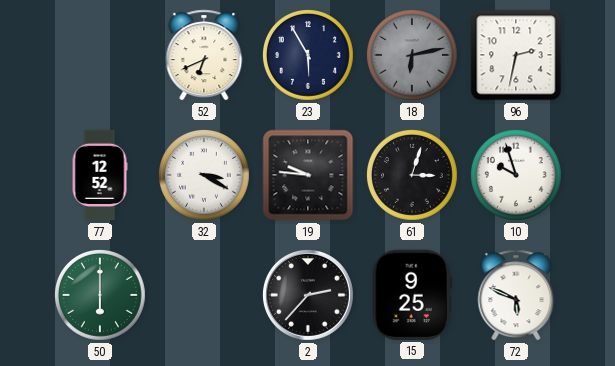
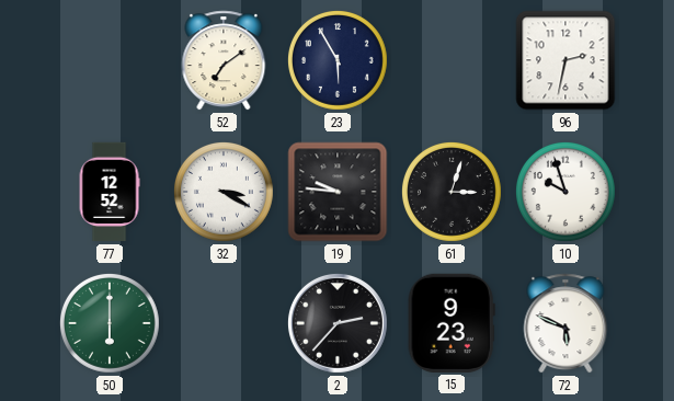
52: 6:41 -> 7:09
18: 6:13 -> none
15: 9:25 -> 9:23
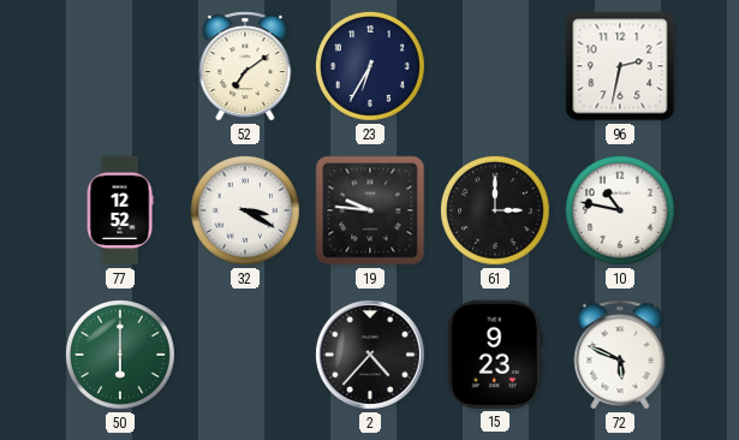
23: 5:55 -> 6:35
61: 3:03 -> 3:00
10: 9:57 -> 10:47
2: 2:37 -> 4:37
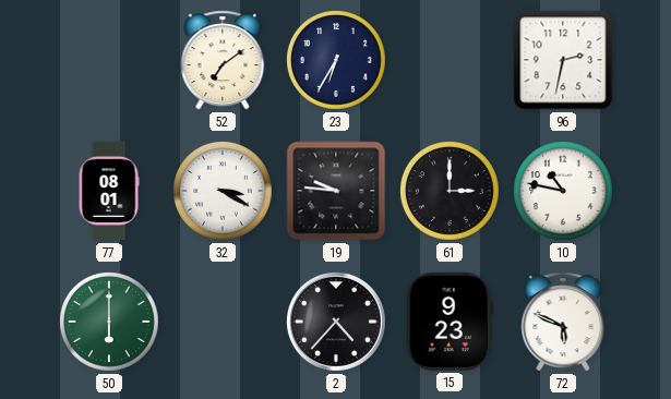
77: 12:52 -> 08:01
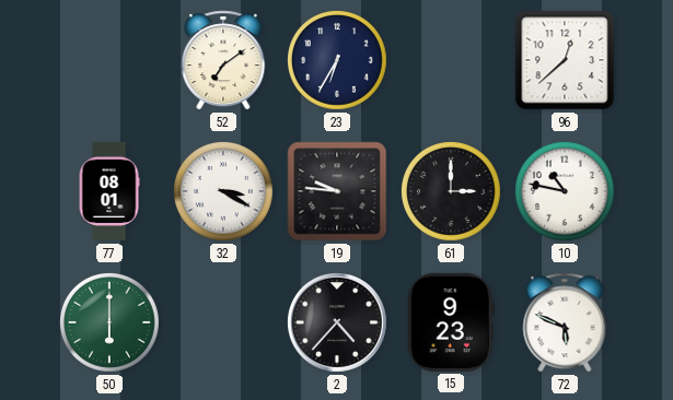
96: 2:32 -> 12:38
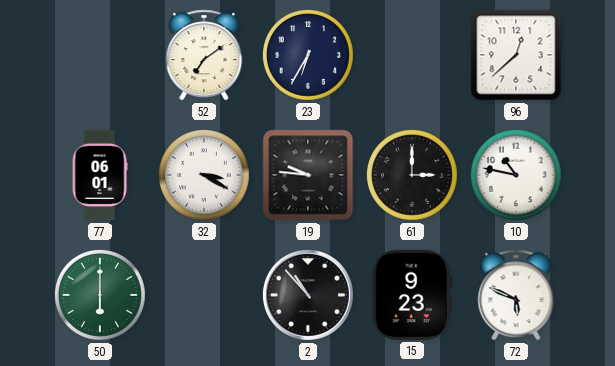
77: 08:01 -> 06:01
2: 4:37 -> 10:53
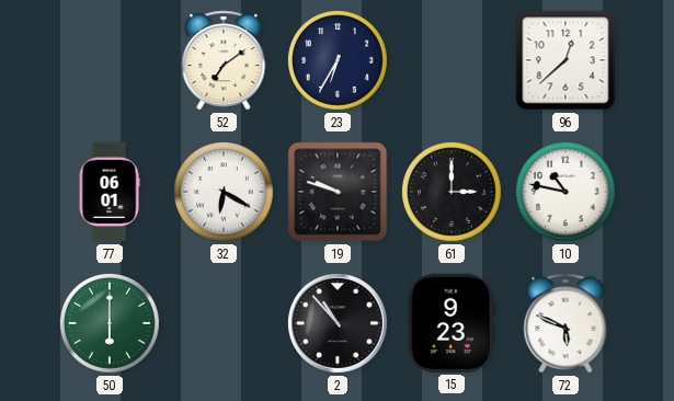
32: 3:20 -> 6:20
19: 9:46 -> 9:48
